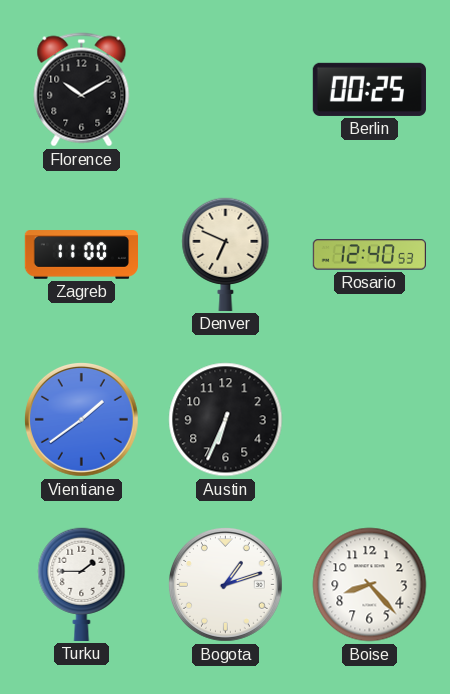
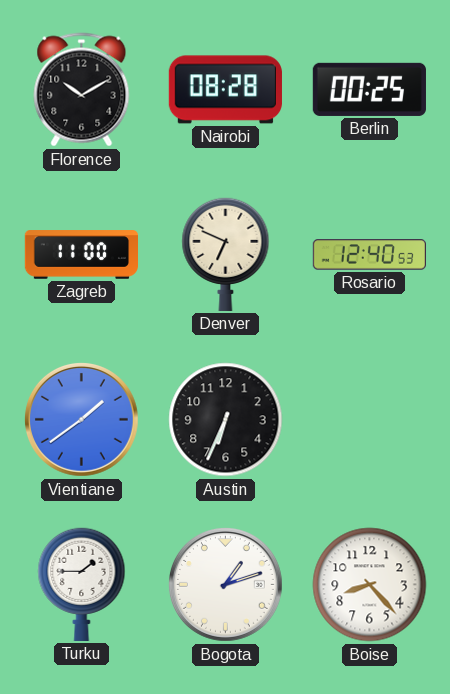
Nairobi: none -> 08:28
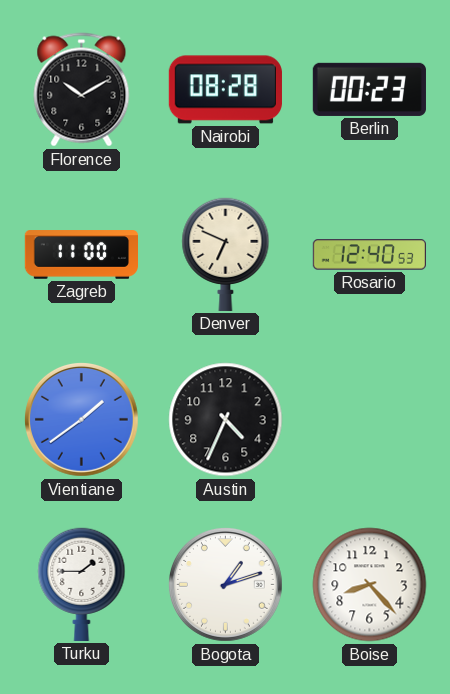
Berlin: 00:25 -> 00:23
Austin: 6:34 -> 4:34
